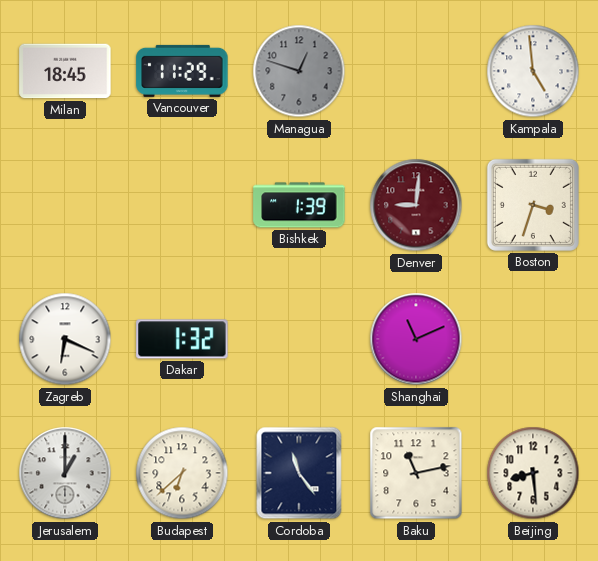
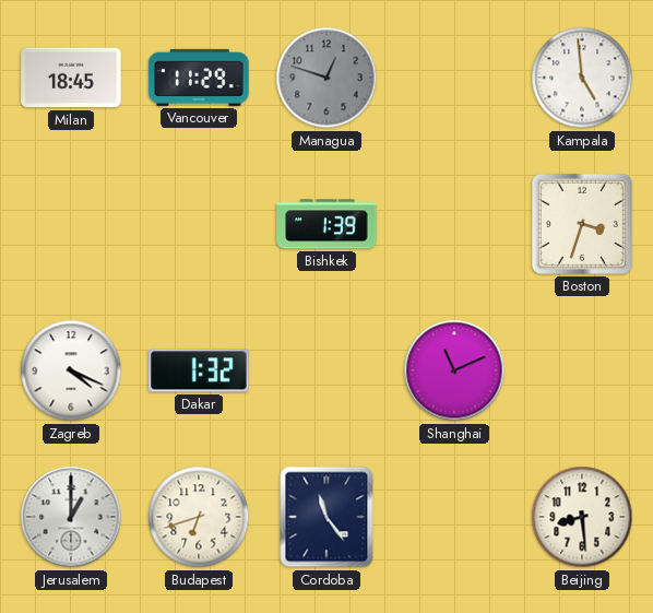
Denver: 9:01 -> none
Zagreb: 6:19 -> 4:19
Budapest: 6:38 -> 6:42
Baku: 11:13 -> none
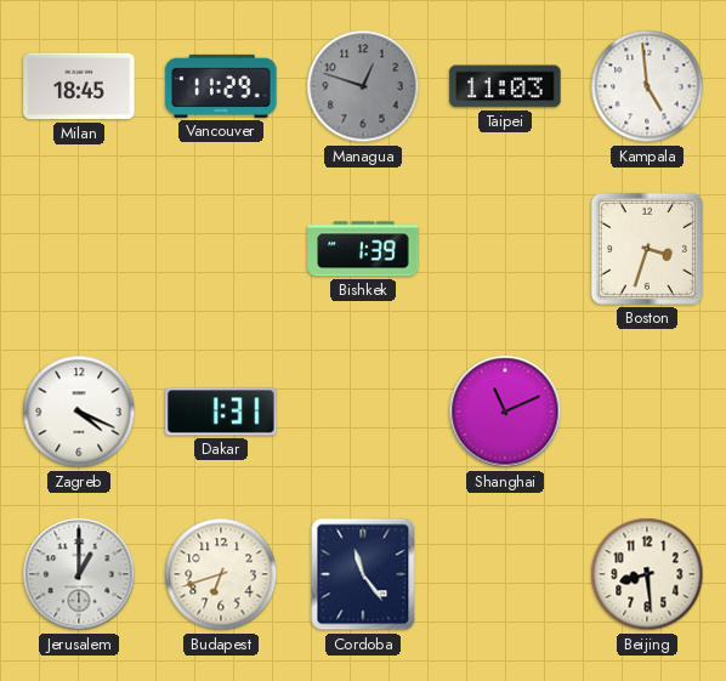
Taipei: none -> 11:03
Dakar: 1:32 -> 1:31
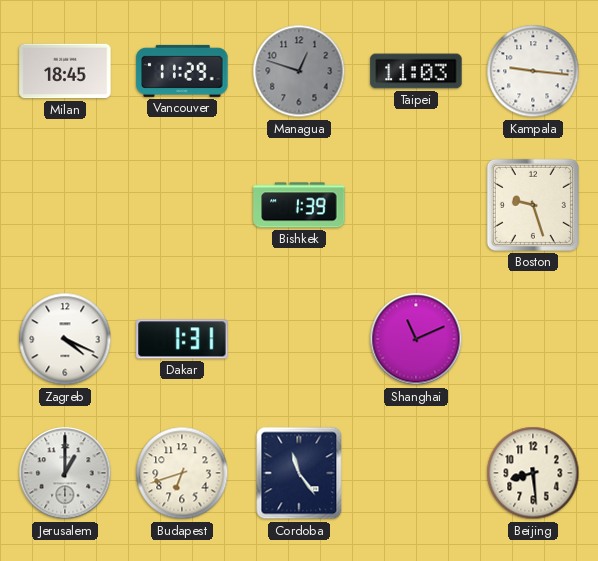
Kampala: 4:59 -> 9:16
Boston: 3:33 -> 9:27
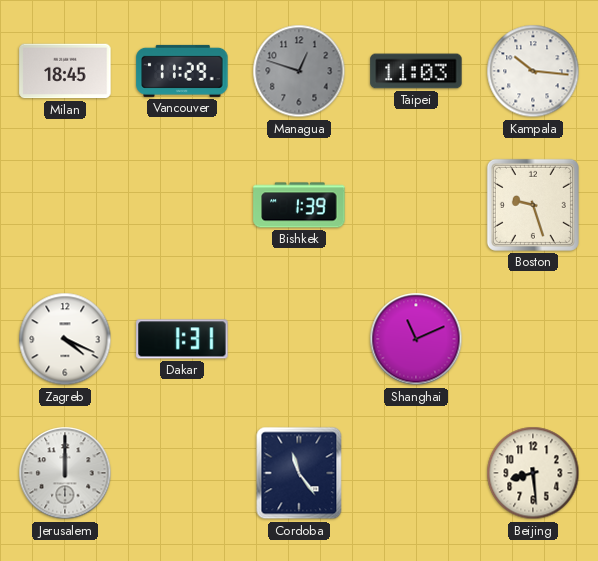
Kampala: 9:16 -> 10:16
Jerusalem: 1:00 -> 12:00
Budapest: 6:42 -> none
